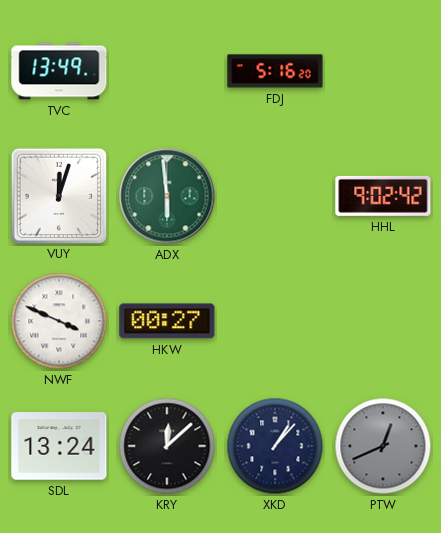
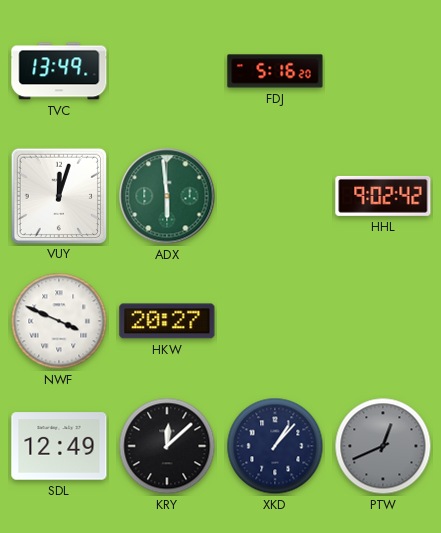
HKW: 00:27 -> 20:27
SDL: 13:24 -> 12:49
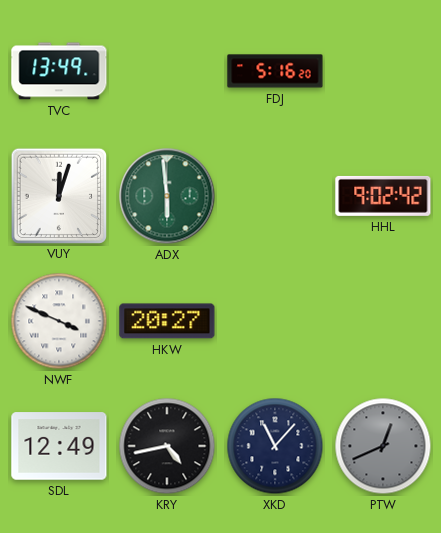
KRY: 12:08 -> 4:43
XKD: 1:07 -> 11:07
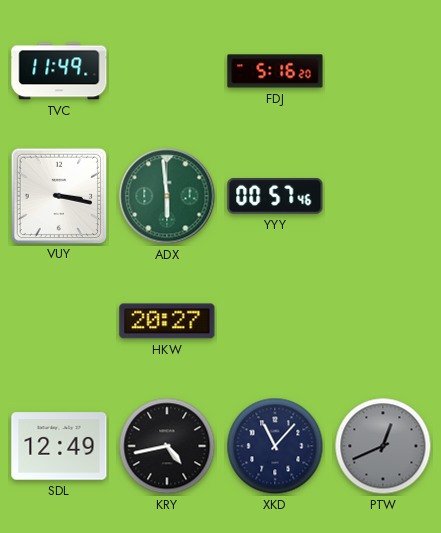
TVC: 13:49 -> 11:49
VUY: 12:03 -> 3:17
YYY: none -> 00:57
HHL: 9:02 -> none
NWF: 3:49 -> none
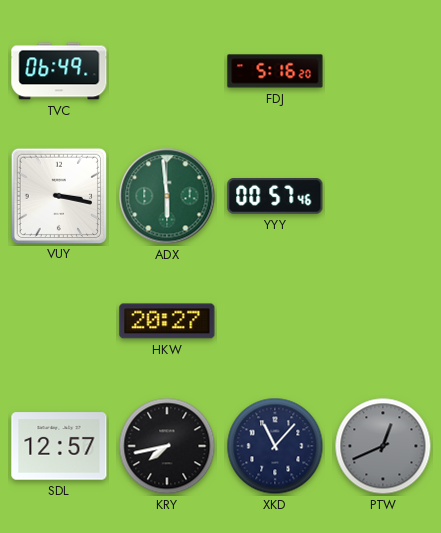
TVC: 11:49 -> 06:49
SDL: 12:49 -> 12:57
KRY: 4:43 -> 7:43
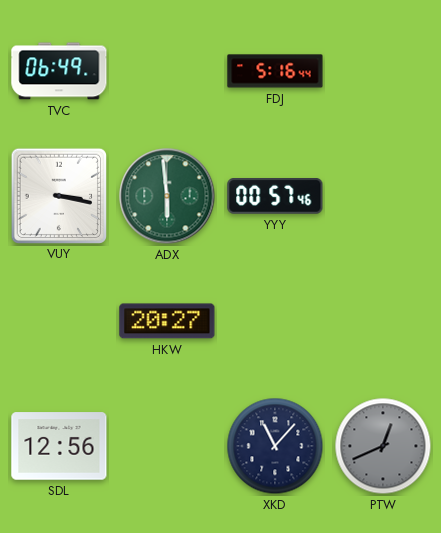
FDJ: 5:16:20 -> 5:16:44
SDL: 12:57 -> 12:56
KRY: 7:43 -> none
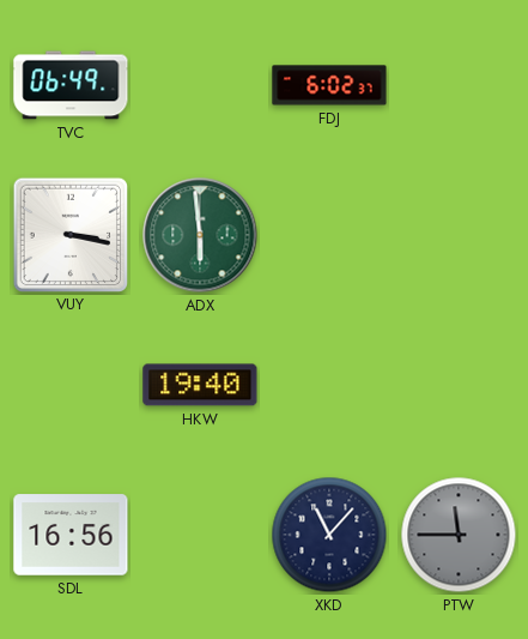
FDJ: 5:16 -> 6:02
YYY: 00:57 -> none
HKW: 20:27 -> 19:40
SDL: 12:56 -> 16:56
PTW: 12:41 -> 11:45
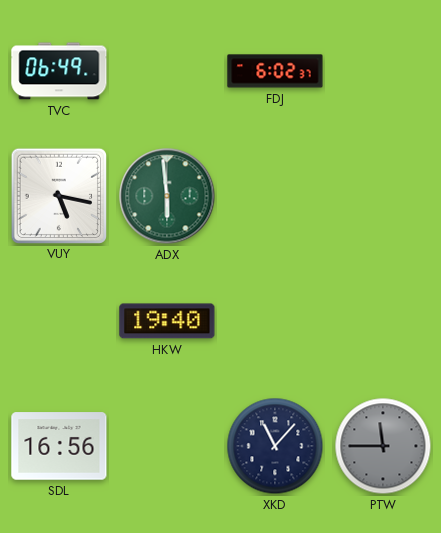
VUY: 3:17 -> 5:17
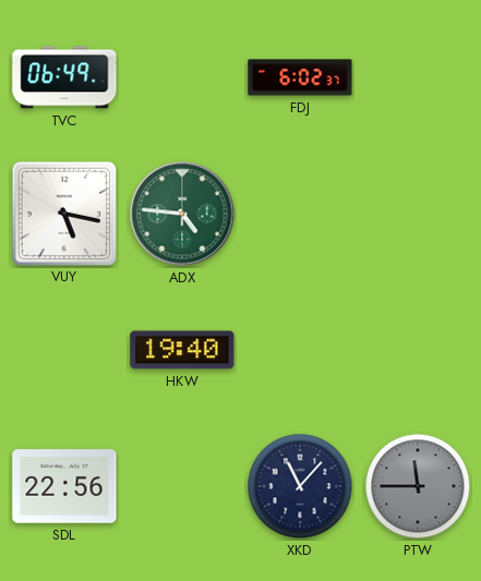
ADX: 5:59 -> 4:46
SDL: 16:56 -> 22:56
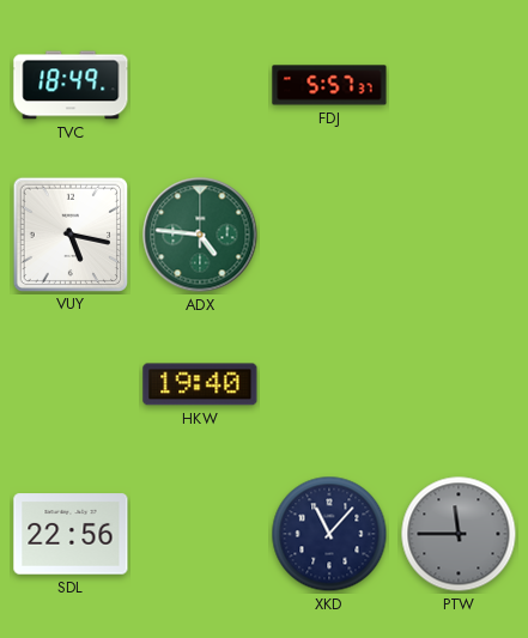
TVC: 06:49 -> 18:49
FDJ: 6:02 -> 5:57
